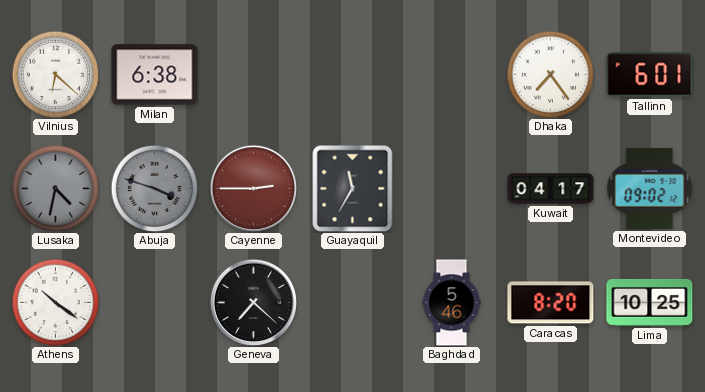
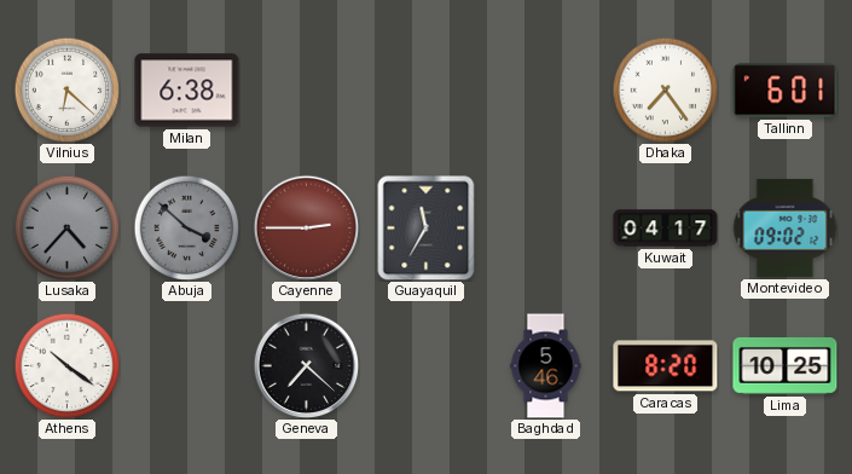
Lusaka: 4:32 -> 4:37
Abuja: 3:48 -> 3:52
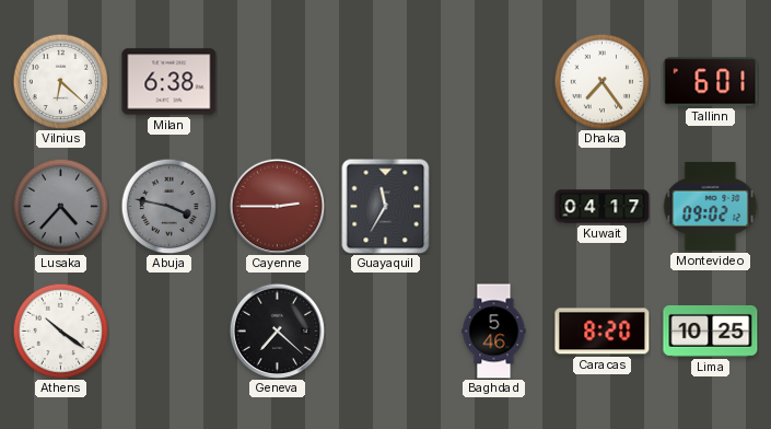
Abuja: 3:52 -> 3:47
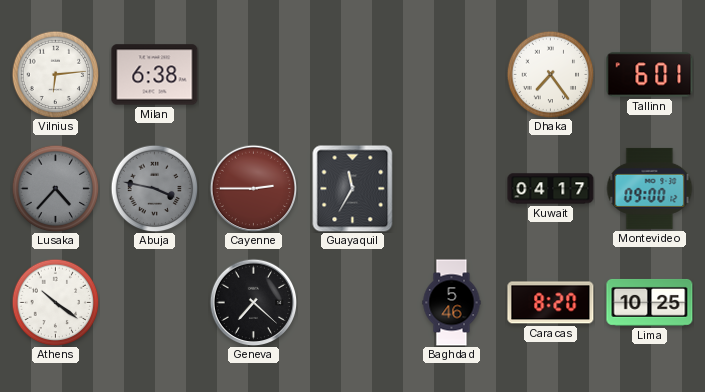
Vilnius: 6:22 -> 6:14
Montevideo: 09:02 -> 09:00
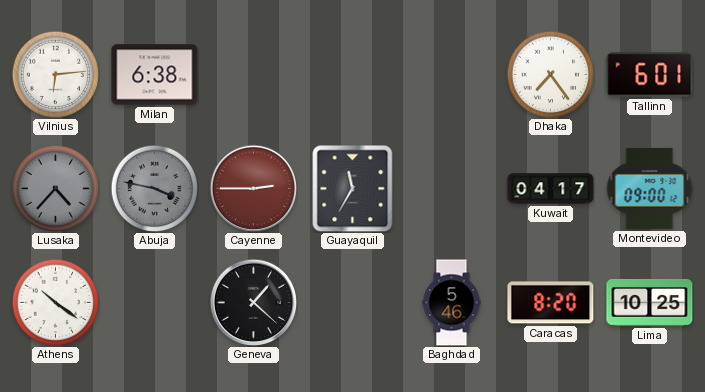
Geneva: 7:22 -> 1:22
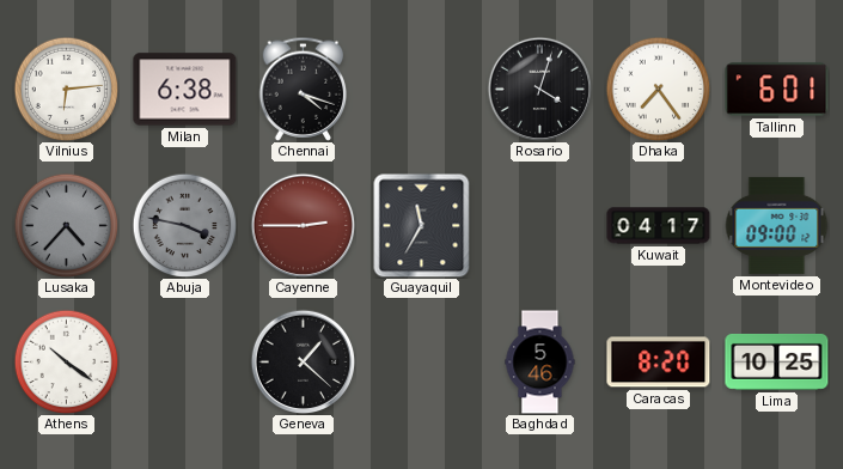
Chennai: none -> 4:18
Rosario: none -> 4:03
